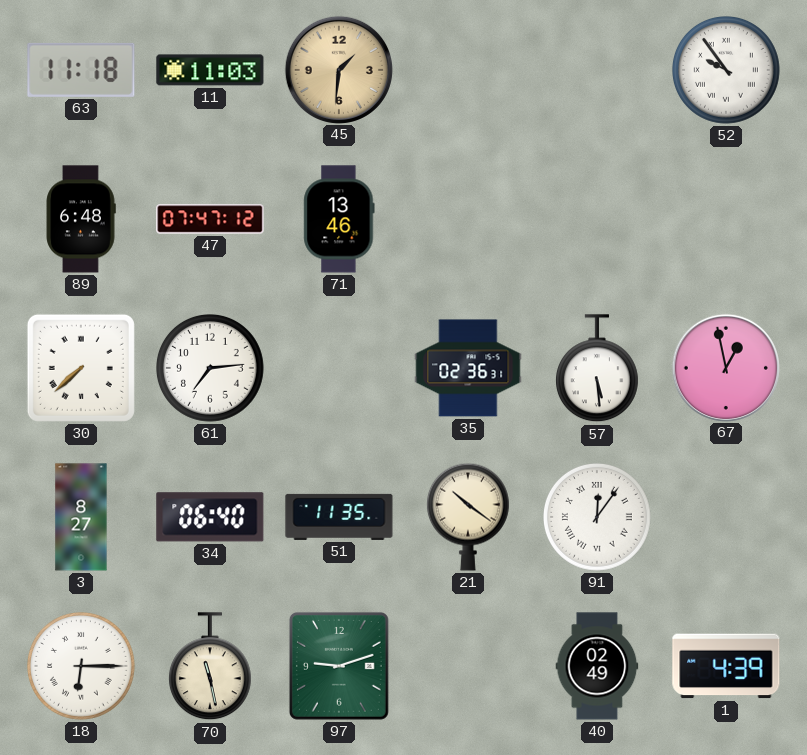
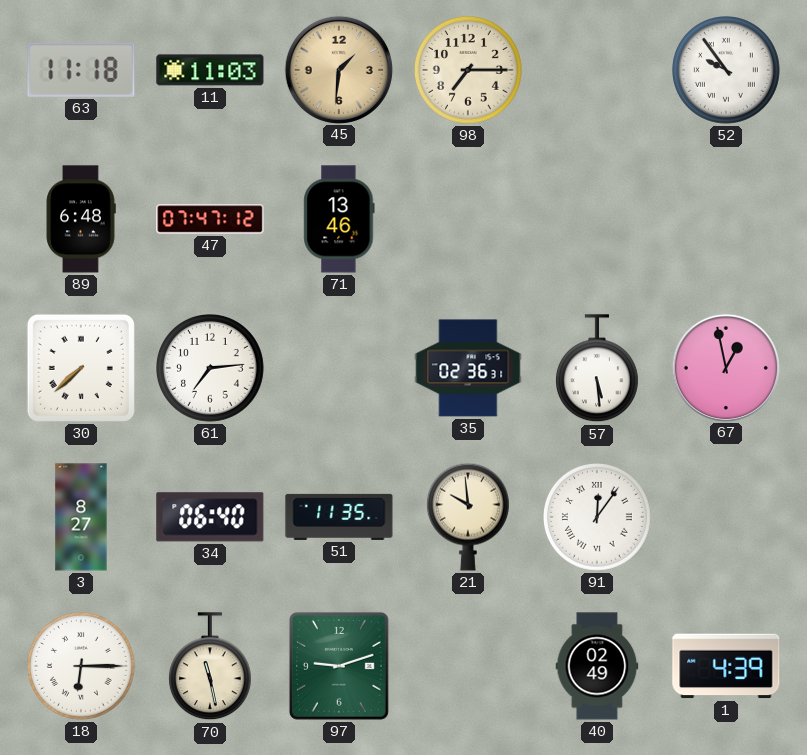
98: none -> 7:15
21: 10:21 -> 9:59
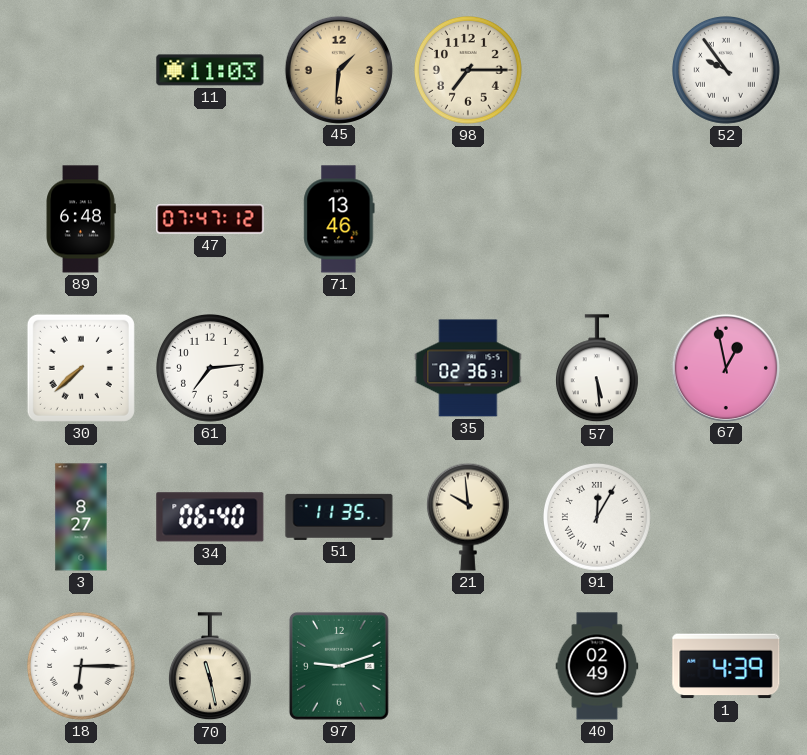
63: 11:18 -> none
91: 12:06 -> 12:05
